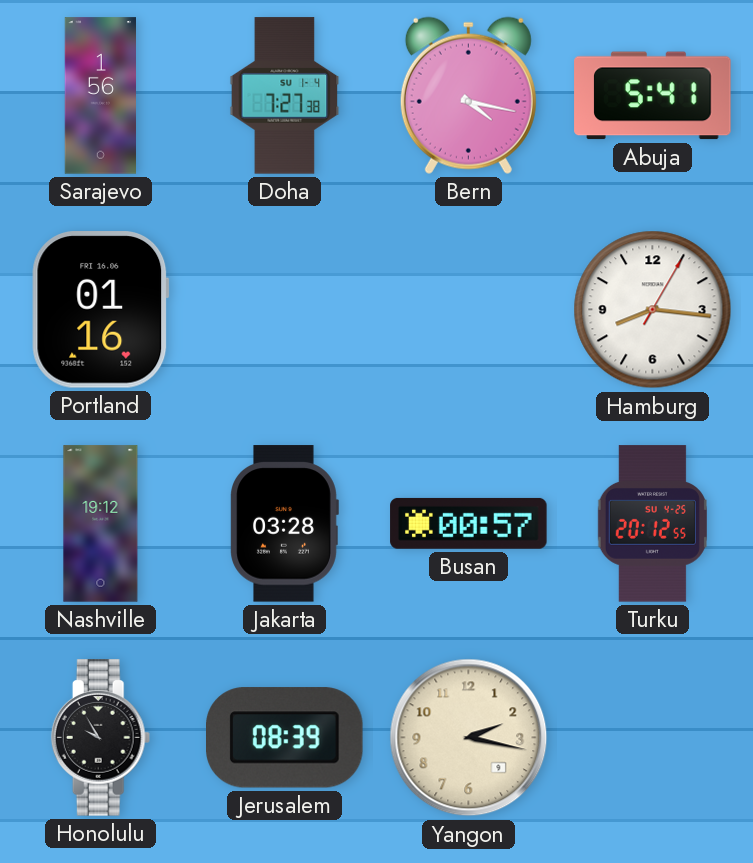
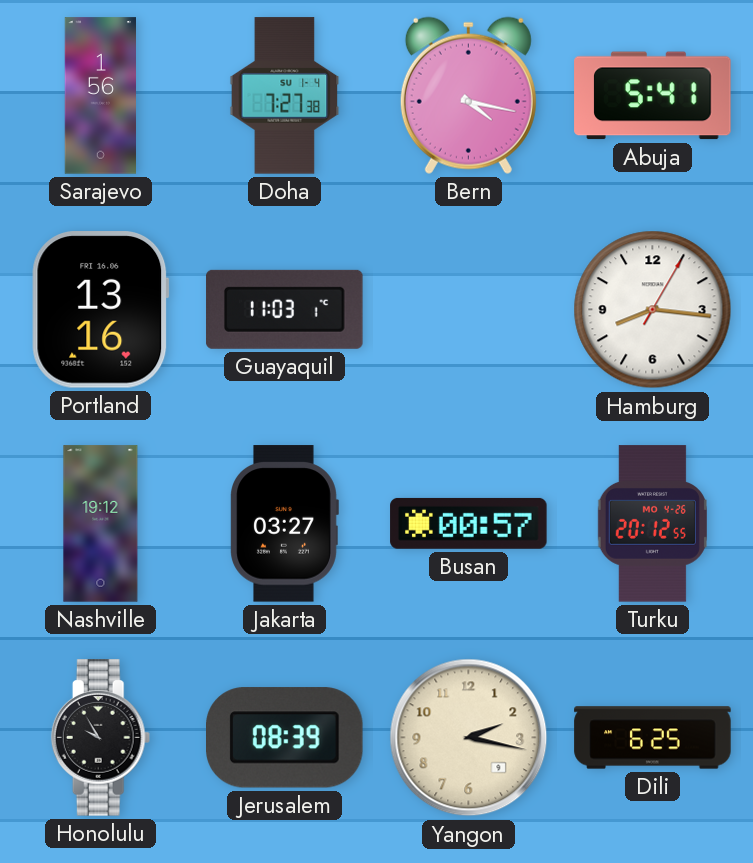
Portland: 01:16 -> 13:16
Guayaquil: none -> 11:03
Jakarta: 03:28 -> 03:27
Turku date: SU 4-25 -> MO 4-26
Dili: none -> 6:25
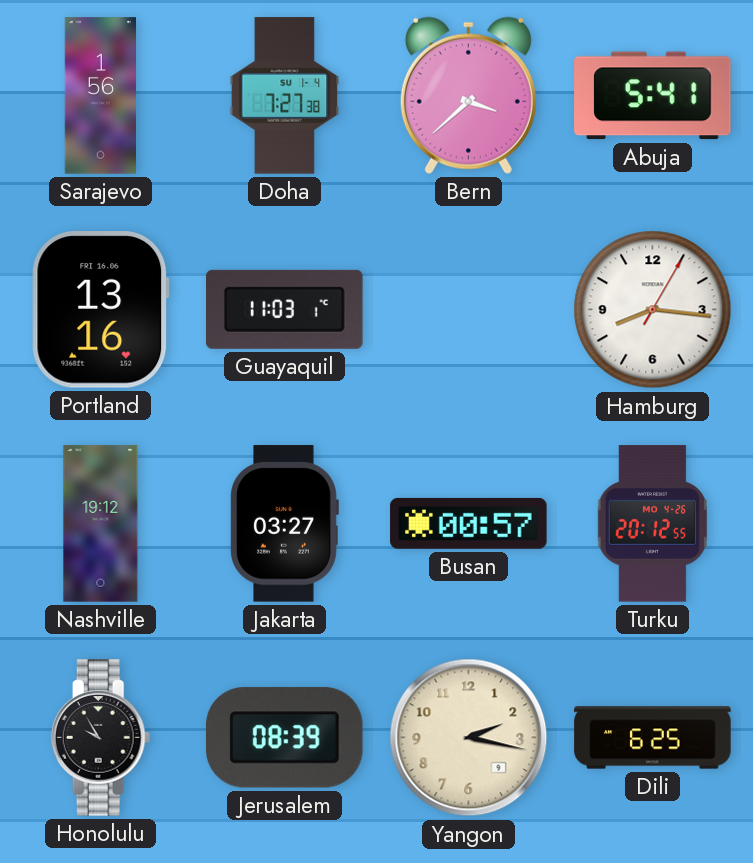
Bern: 4:17 -> 3:38
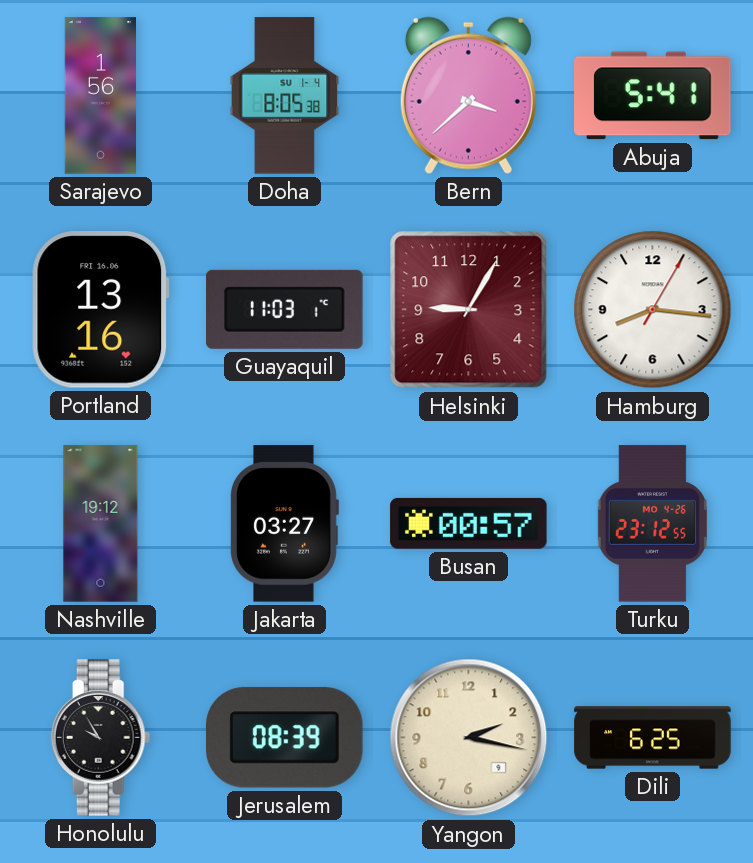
Doha: 7:27 -> 8:05
Helsinki: none -> 9:05
Turku: 20:12 -> 23:12
